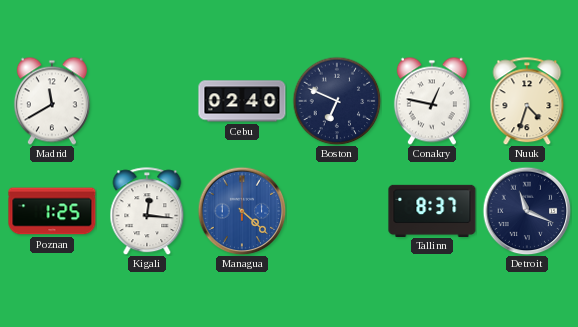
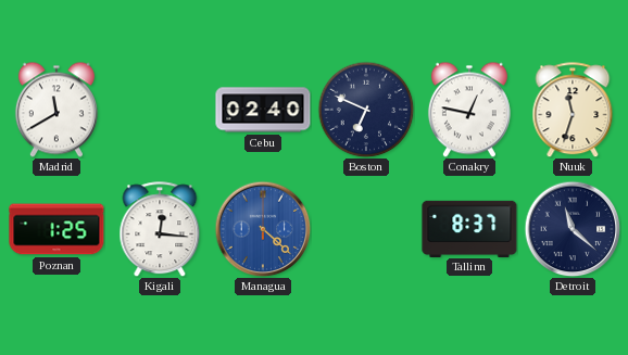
Nuuk: 4:33 -> 11:33
Detroit: 11:19 -> 11:22
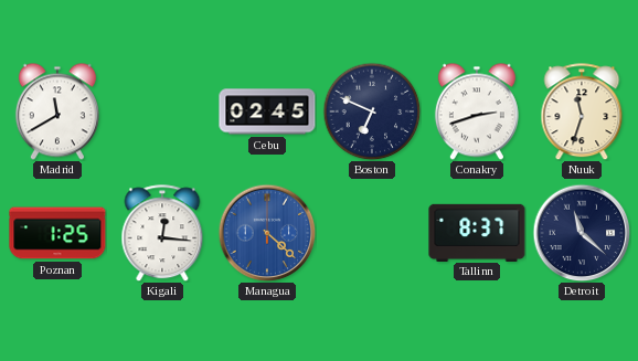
Cebu: 02:40 -> 02:45
Conakry: 12:47 -> 2:42
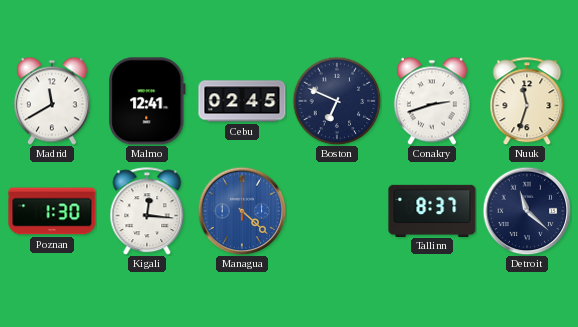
Malmo: none -> 12:41
Poznan: 1:25 -> 1:30
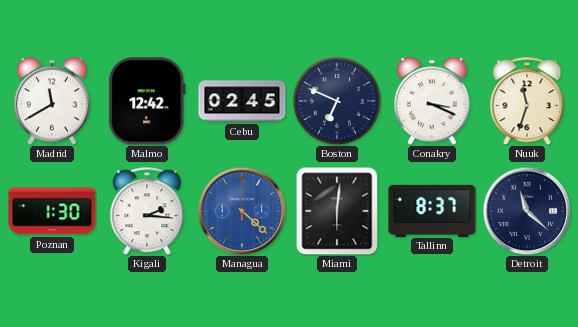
Malmo: 12:41 -> 12:42
Conakry: 2:42 -> 3:19
Kigali: 12:16 -> 2:16
Miami: none -> 6:01
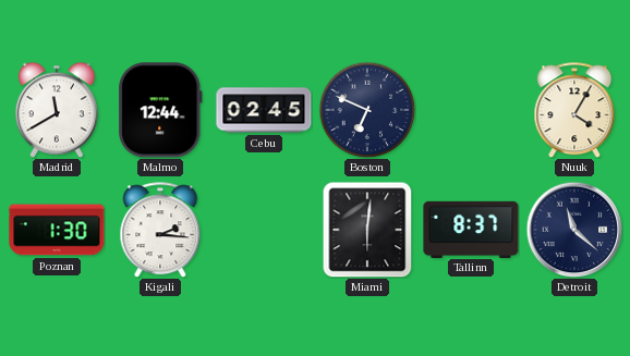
Malmo: 12:42 -> 12:44
Conakry: 3:19 -> none
Nuuk: 11:33 -> 4:05
Managua: 4:22 -> none
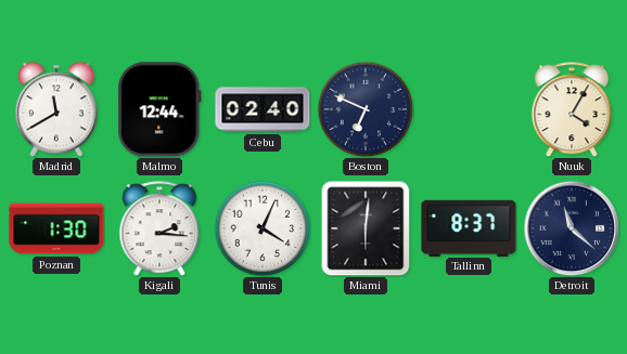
Cebu: 02:45 -> 02:40
Tunis: none -> 4:04
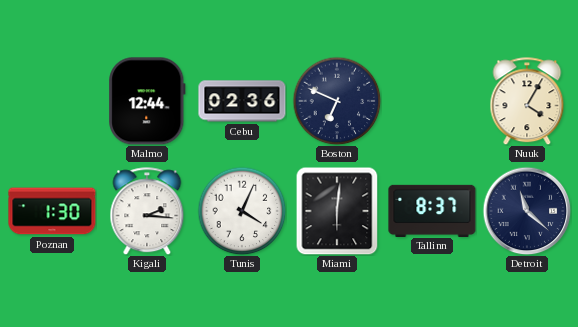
Madrid: 11:40 -> none
Cebu: 02:40 -> 02:36
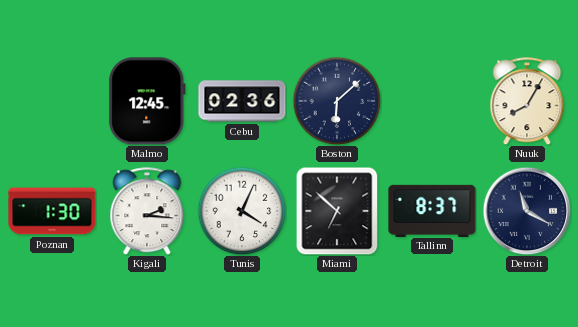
Malmo: 12:44 -> 12:45
Boston: 6:49 -> 6:08
Nuuk: 4:05 -> 8:05
Miami: 6:01 -> 6:52
Detroit: 11:22 -> 11:20
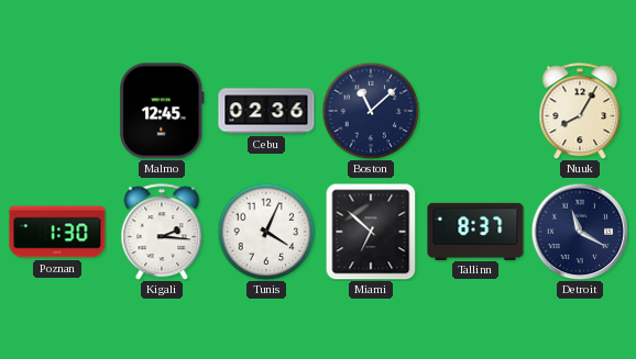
Boston: 6:08 -> 11:08
